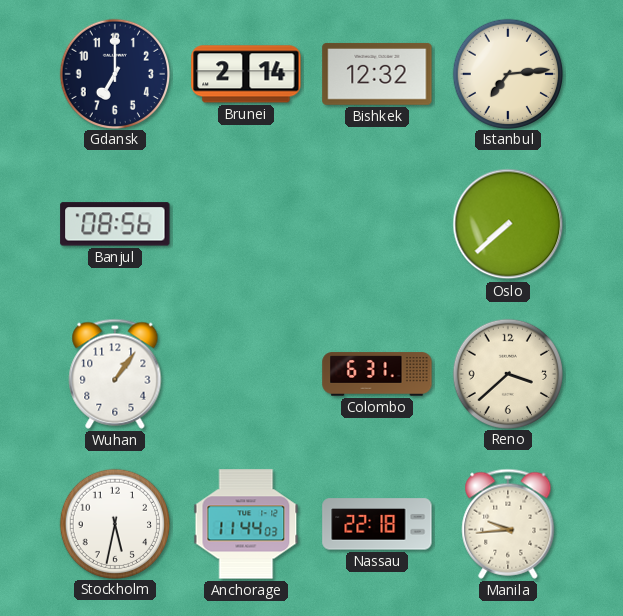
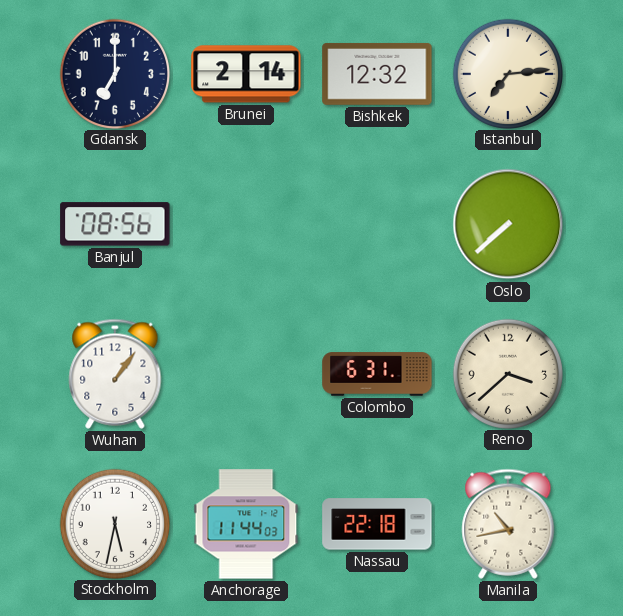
Manila: 9:44 -> 10:43
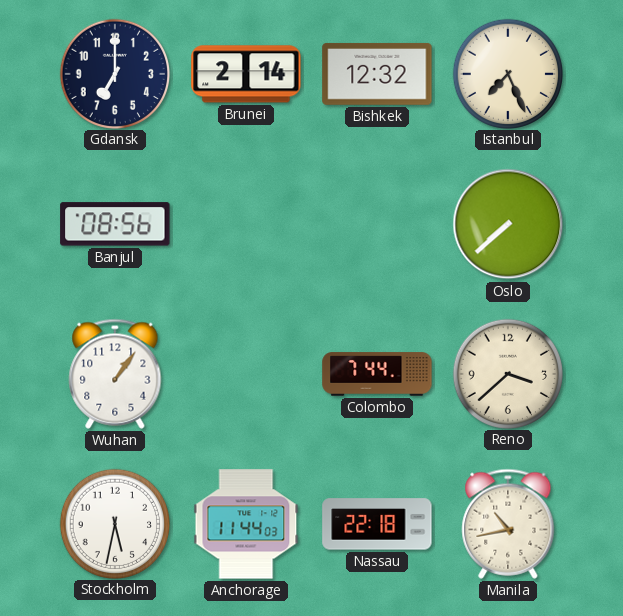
Istanbul: 7:14 -> 7:26
Colombo: 6:31 -> 7:44
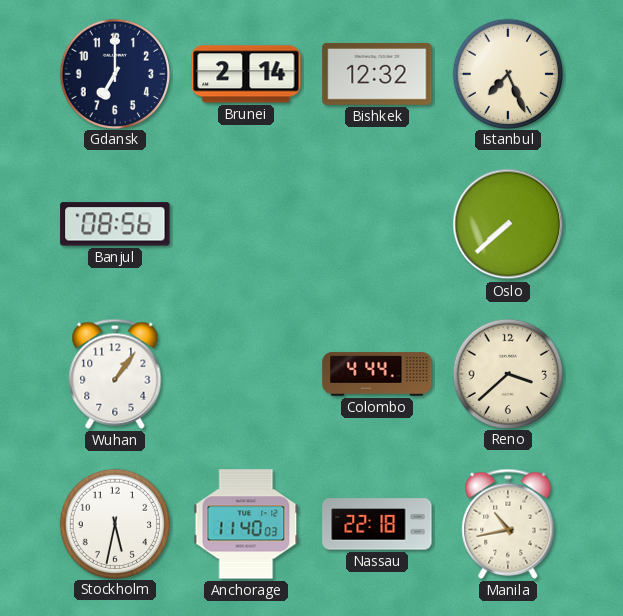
Colombo: 7:44 -> 4:44
Anchorage: 11:44 -> 11:40
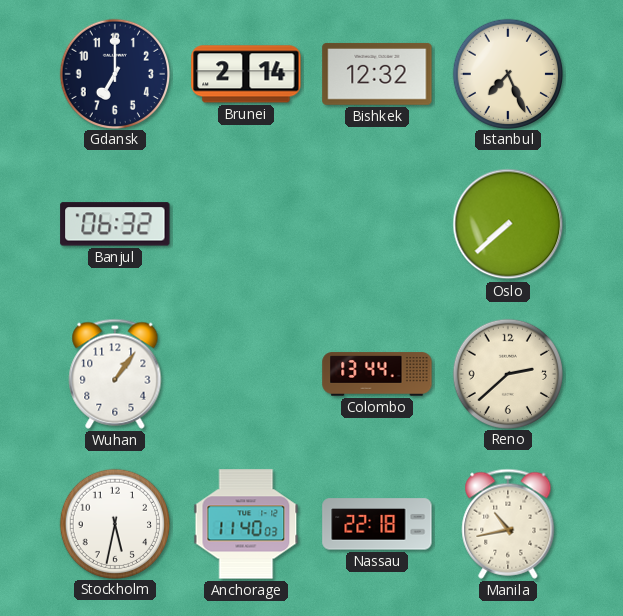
Banjul: 08:56 -> 06:32
Colombo: 4:44 -> 13:44
Reno: 3:38 -> 2:38
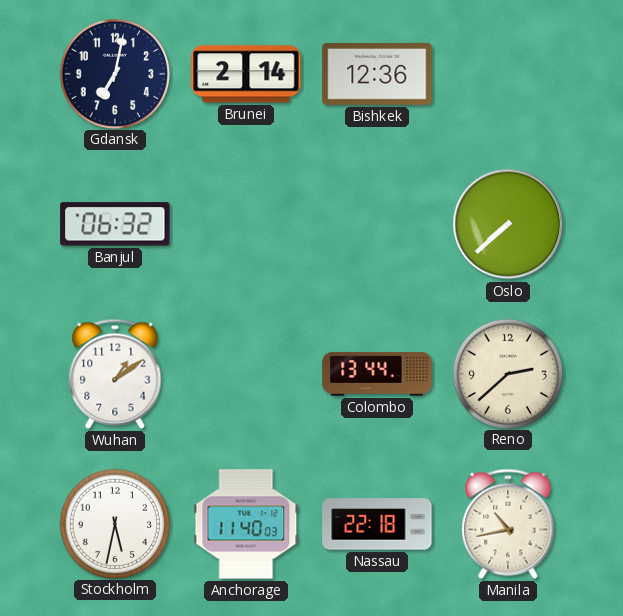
Gdansk: 7:00 -> 7:02
Bishkek: 12:32 -> 12:36
Istanbul: 7:26 -> none
Wuhan: 1:06 -> 1:09
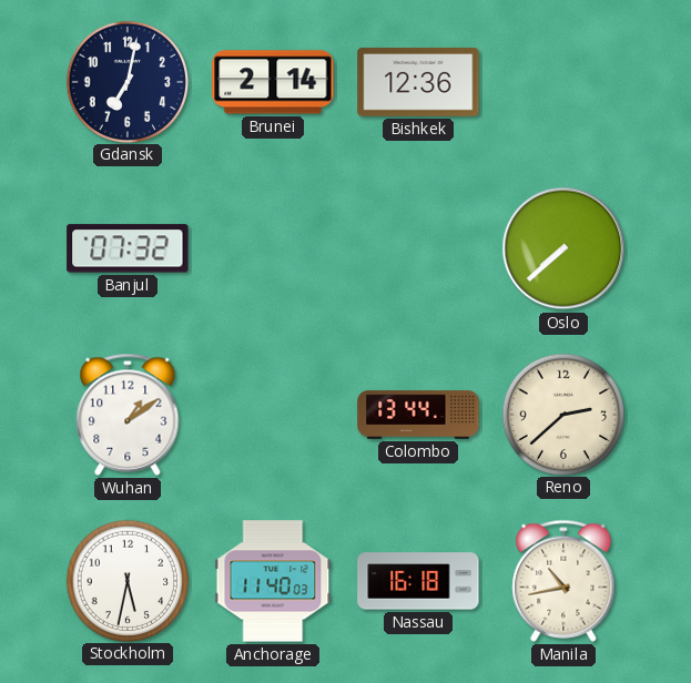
Banjul: 06:32 -> 07:32
Nassau: 22:18 -> 16:18
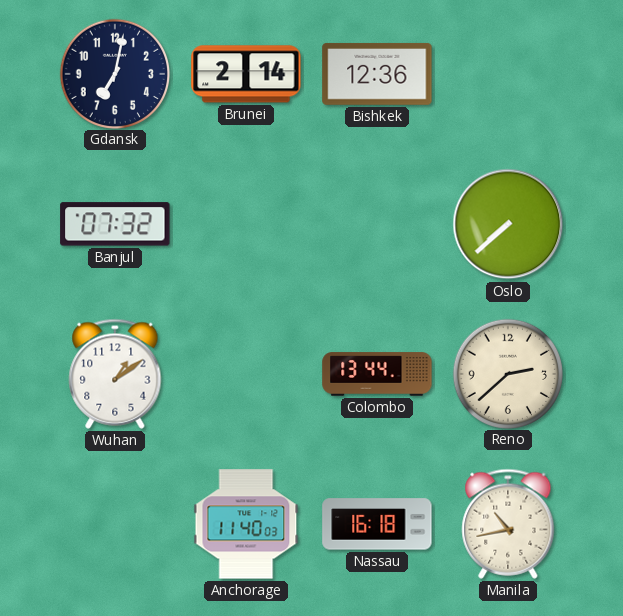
Stockholm: 5:32 -> none
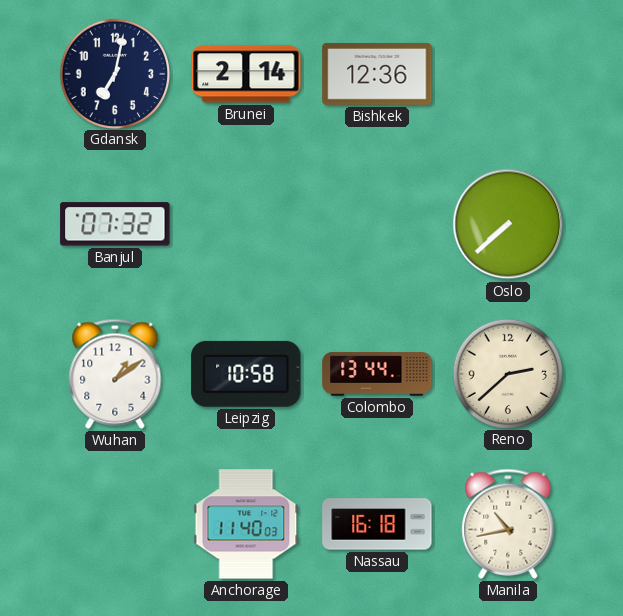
Leipzig: none -> 10:58
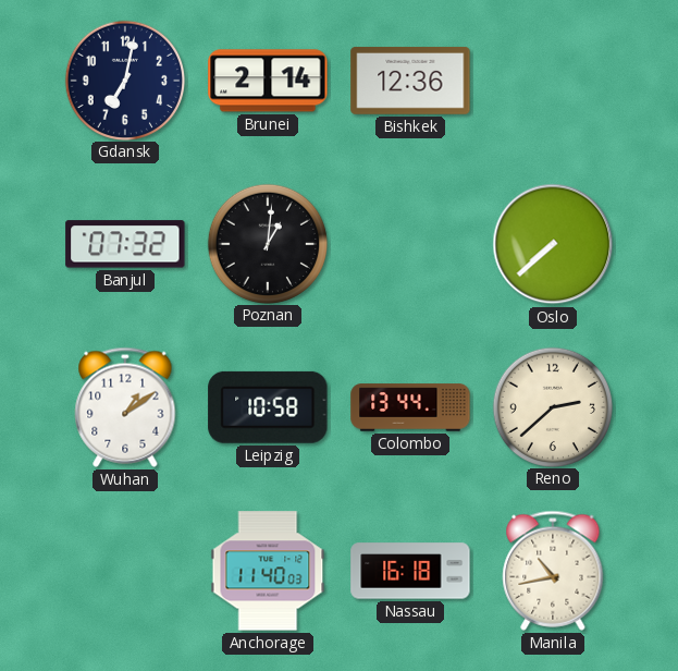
Poznan: none -> 1:01
